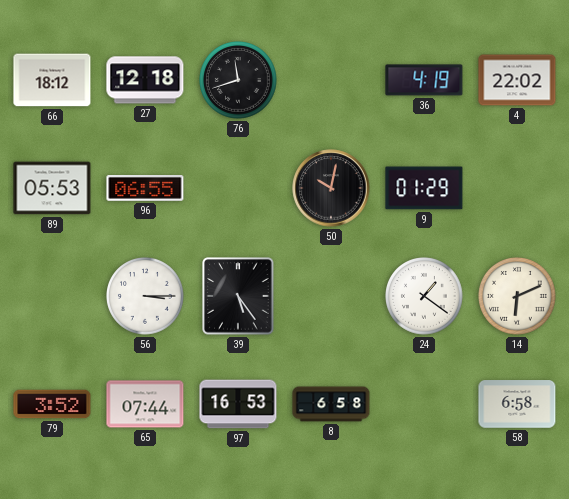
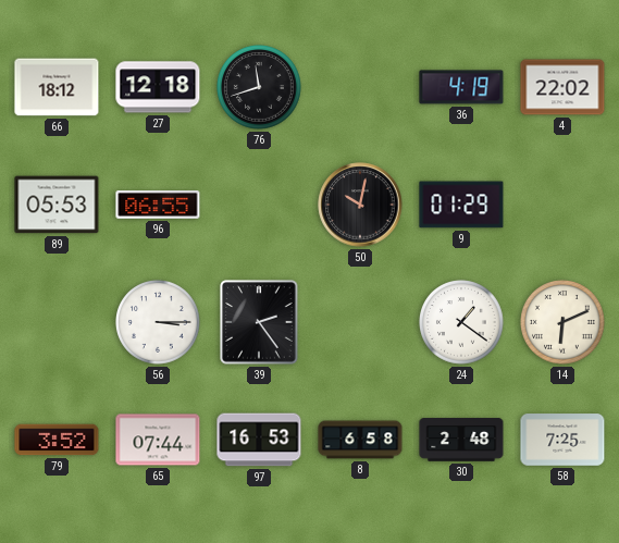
39: 5:24 -> 2:24
30: none -> 2:48
58: 6:58 -> 7:25
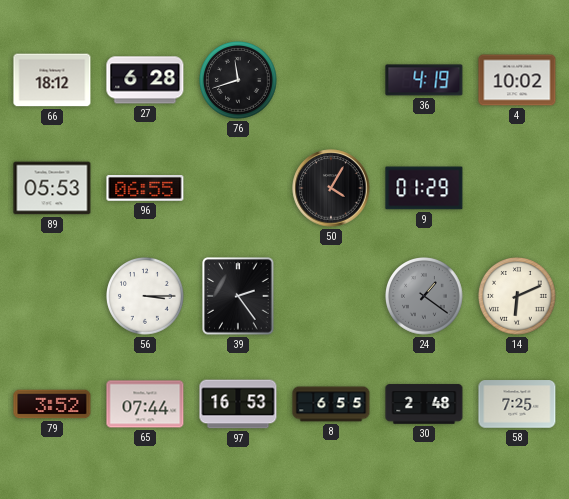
27: 12:18 -> 6:28
4: 22:02 -> 10:02
50: 10:02 -> 4:05
24 dial: white -> grey
8: 6:58 -> 6:55
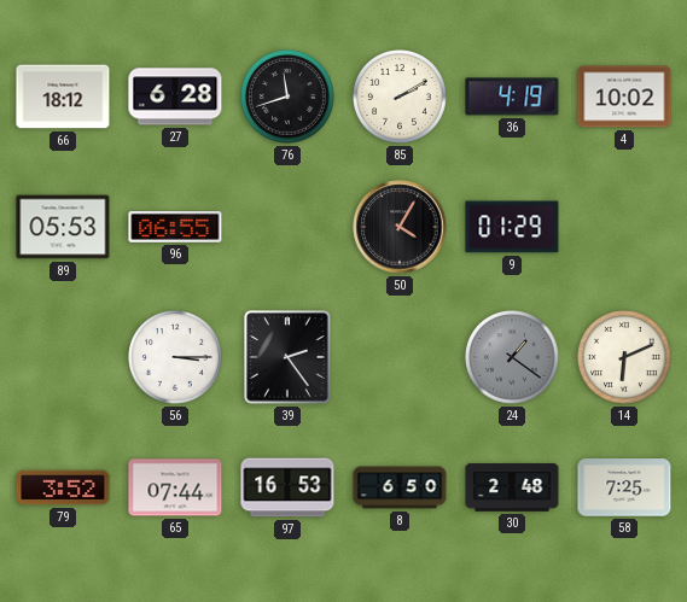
85: none -> 2:10
8: 6:55 -> 6:50
